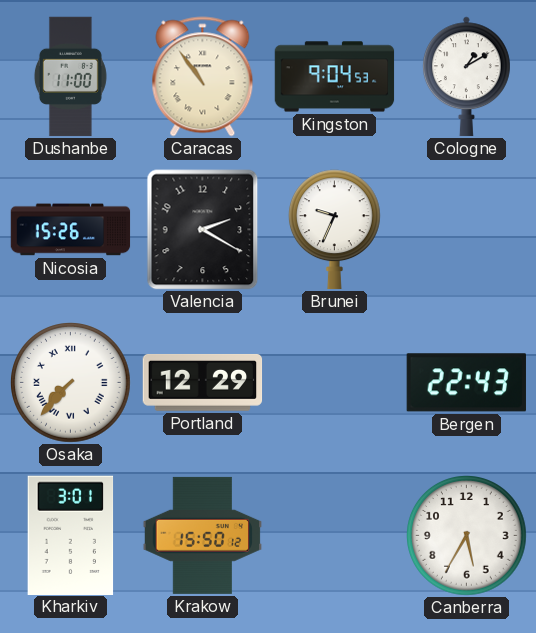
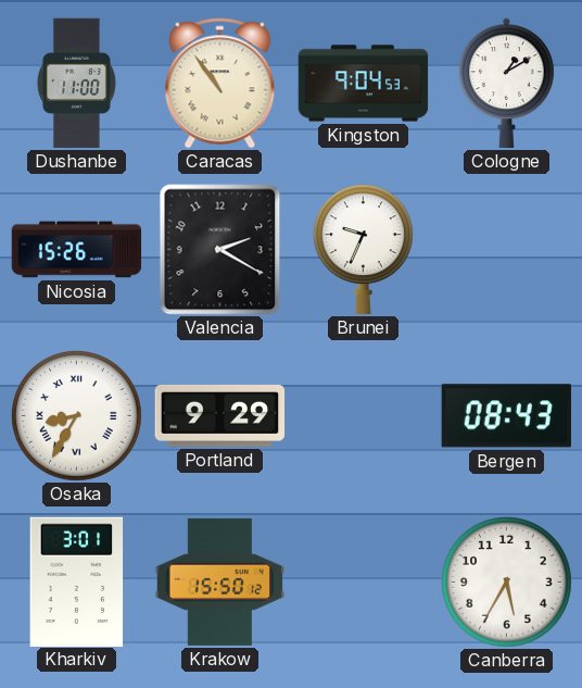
Osaka: 7:37 -> 8:35
Portland: 12:29 -> 9:29
Bergen: 22:43 -> 08:43
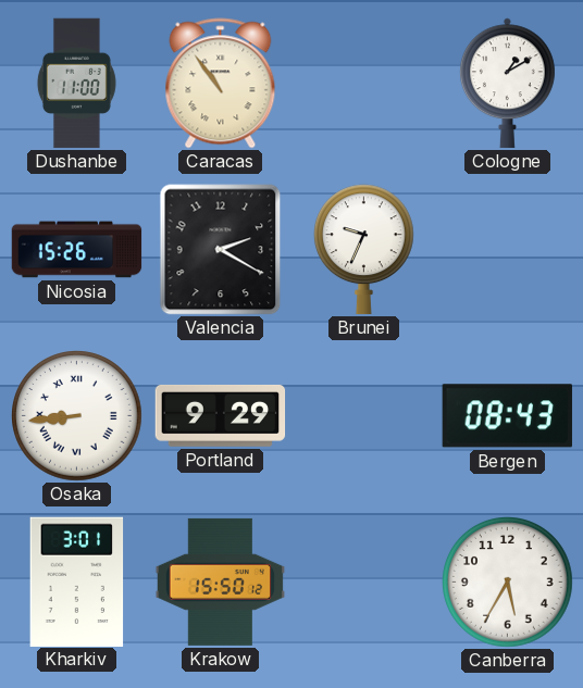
Kingston: 9:04 -> none
Osaka: 8:35 -> 8:44
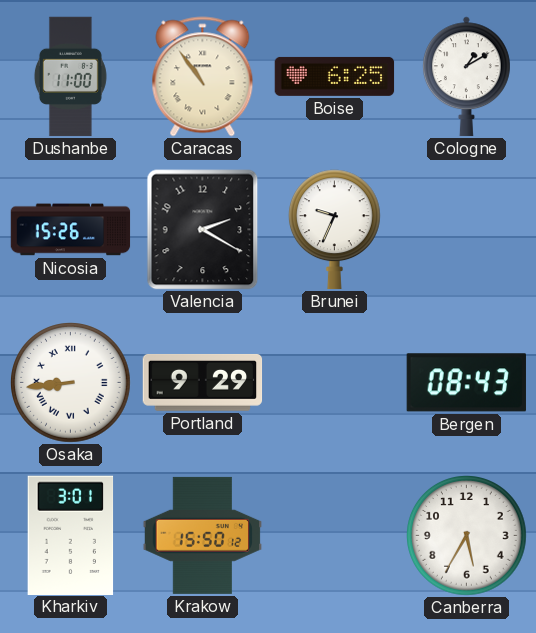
Boise: none -> 6:25
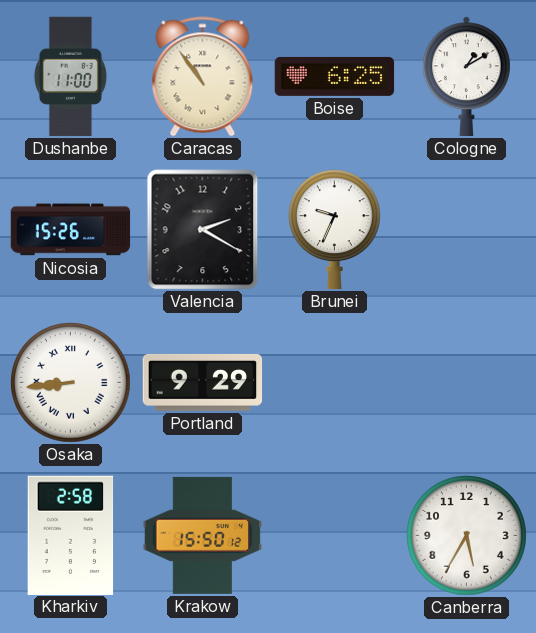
Bergen: 08:43 -> none
Kharkiv: 3:01 -> 2:58
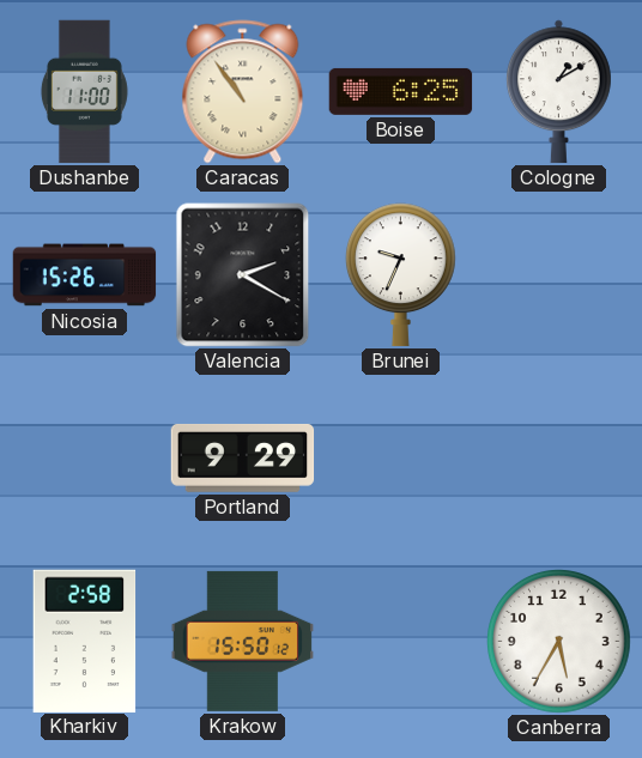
Osaka: 8:44 -> none
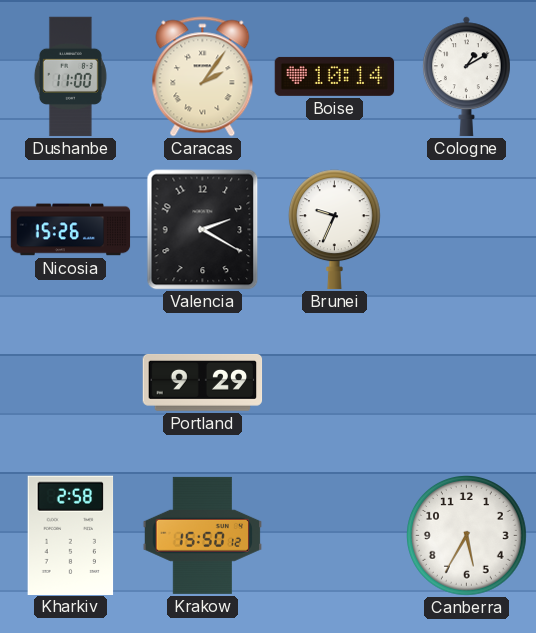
Caracas: 10:54 -> 2:06
Boise: 6:25 -> 10:14
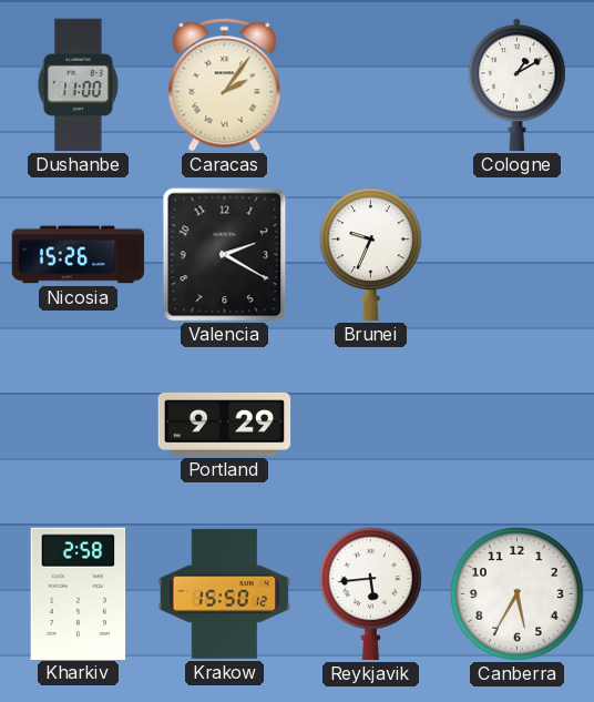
Boise: 10:14 -> none
Reykjavik: none -> 5:44
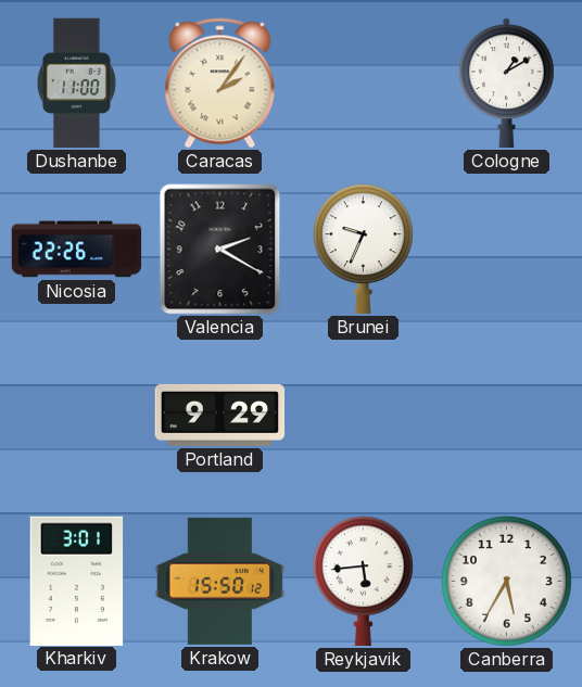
Nicosia: 15:26 -> 22:26
Kharkiv: 2:58 -> 3:01
